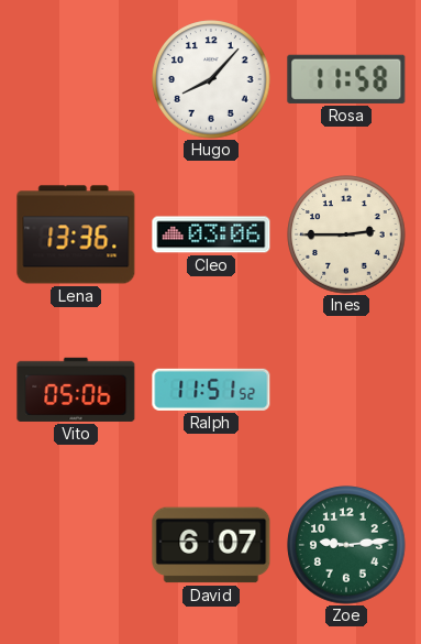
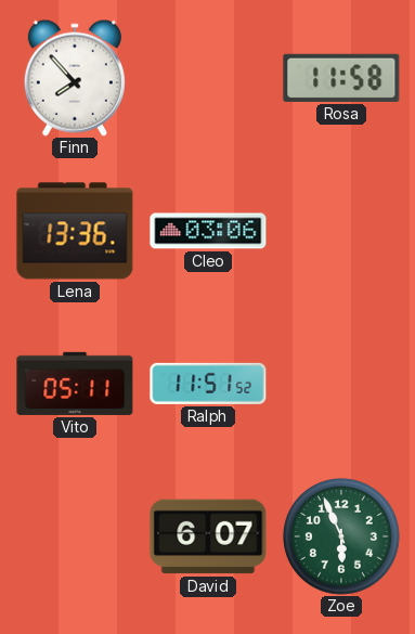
Finn: none -> 7:53
Hugo: 8:07 -> none
Ines: 2:45 -> none
Vito: 05:06 -> 05:11
Zoe: 9:14 -> 5:56
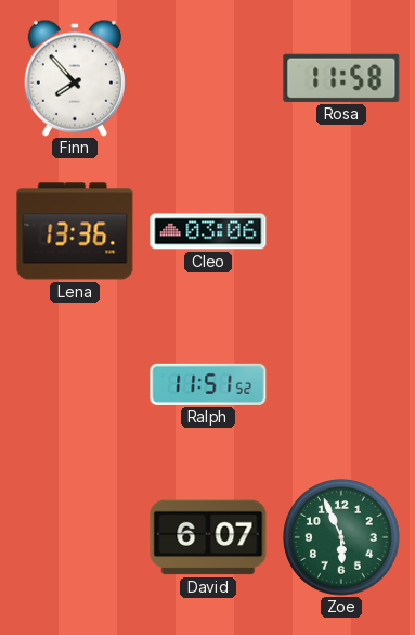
Vito: 05:11 -> none
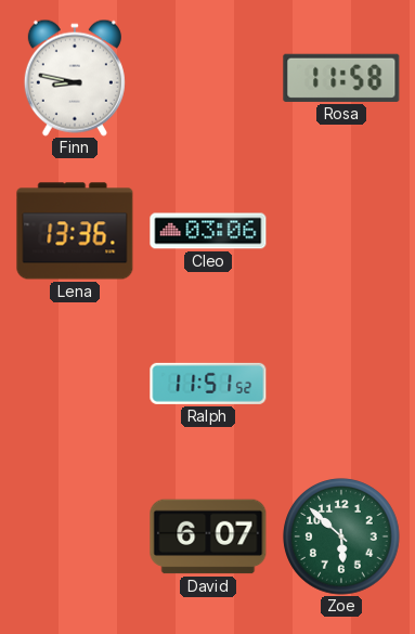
Finn: 7:53 -> 8:47
Zoe: 5:56 -> 5:52
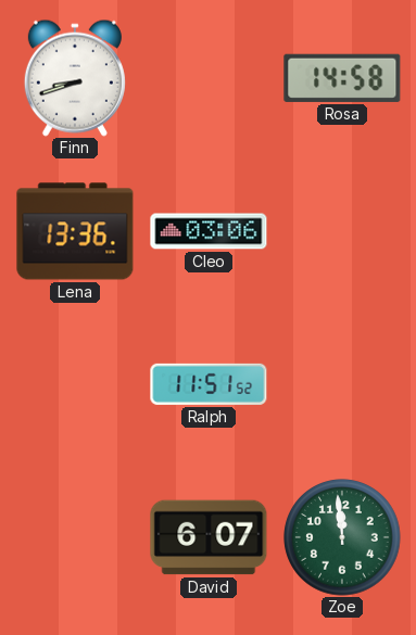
Finn: 8:47 -> 8:42
Rosa: 11:58 -> 14:58
Zoe: 5:52 -> 11:59
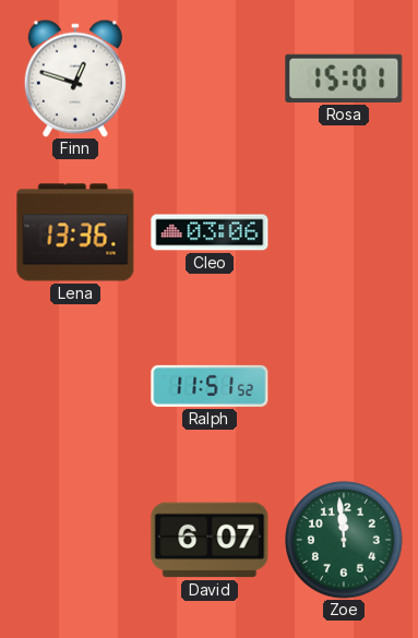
Finn: 8:42 -> 12:48
Rosa: 14:58 -> 15:01
